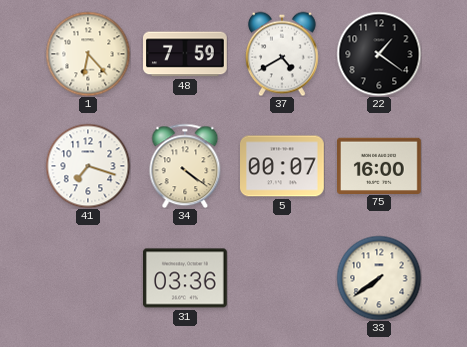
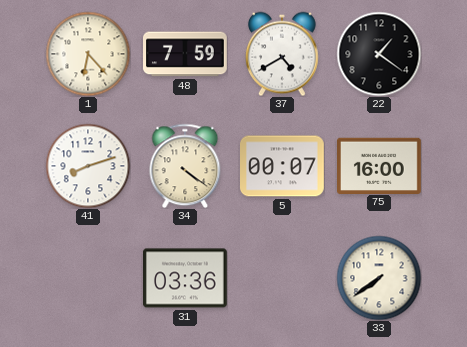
41: 7:18 -> 8:12
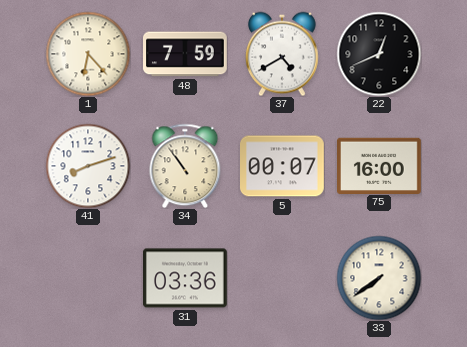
22: 1:21 -> 12:41
34: 4:21 -> 10:54
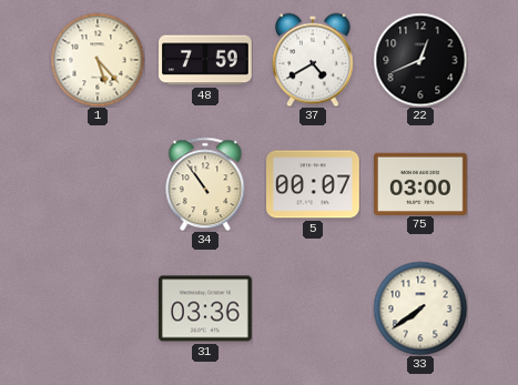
1: 6:23 -> 5:23
41: 8:12 -> none
75: 16:00 -> 03:00
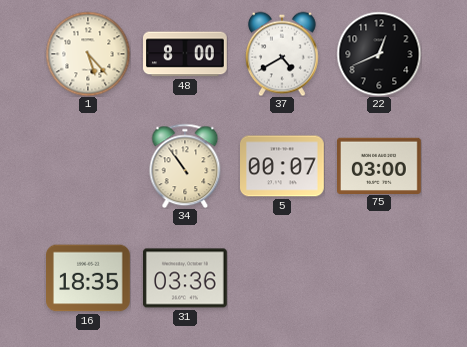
48: 7:59 -> 8:00
16: none -> 18:35
33: 7:39 -> none
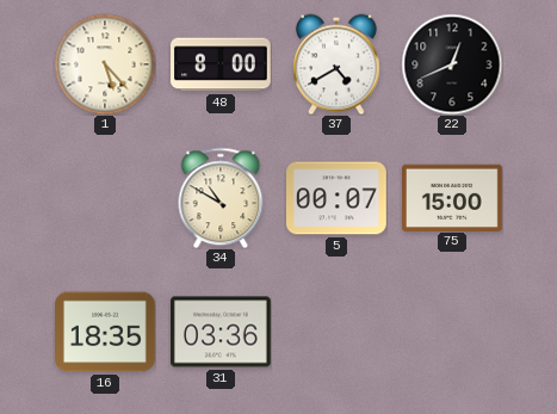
34: 10:54 -> 10:50
75: 03:00 -> 15:00
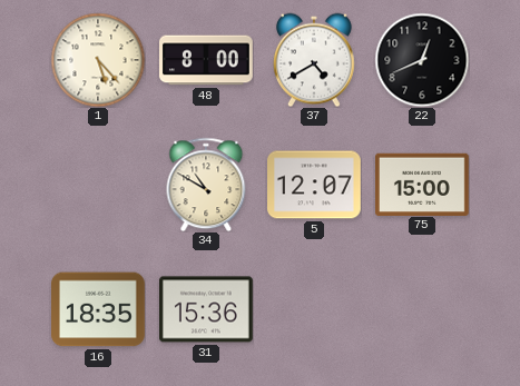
5: 00:07 -> 12:07
31: 03:36 -> 15:36
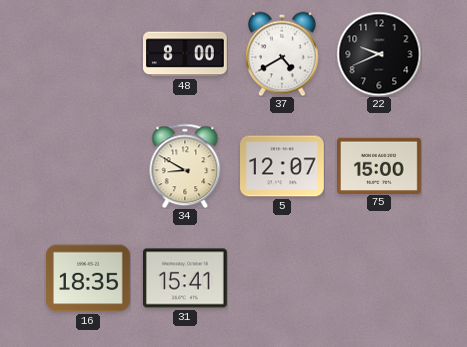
1: 5:23 -> none
22: 12:41 -> 9:41
34: 10:50 -> 8:50
31: 15:36 -> 15:41
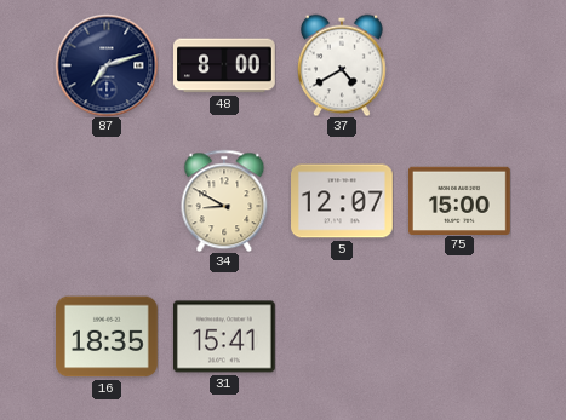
87: none -> 7:12
22: 9:41 -> none
